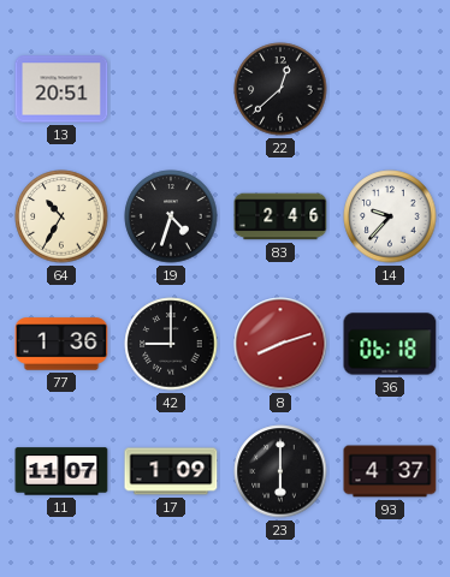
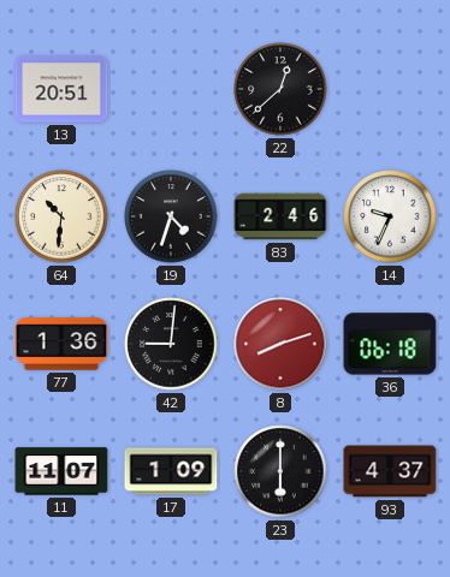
64: 10:35 -> 10:31
14: 9:37 -> 9:34
42: 9:00 -> 9:01
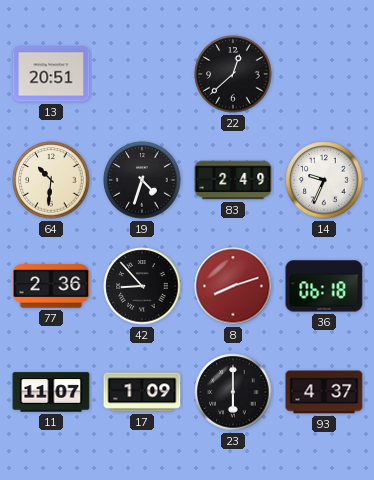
83: 2:46 -> 2:49
77: 1:36 -> 2:36
42: 9:01 -> 8:53
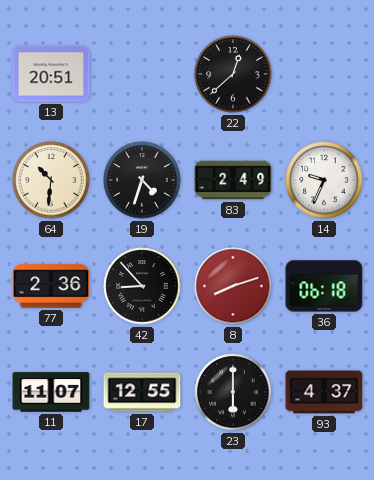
17: 1:09 -> 12:55
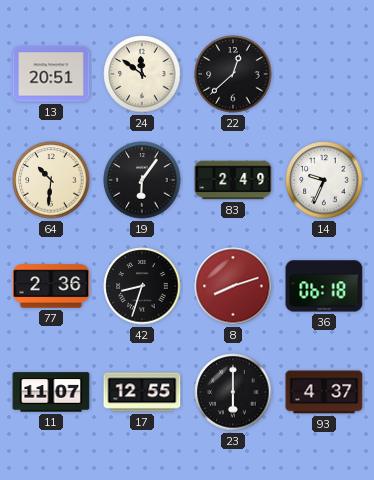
24: none -> 11:51
19: 4:33 -> 6:06
42: 8:53 -> 8:33
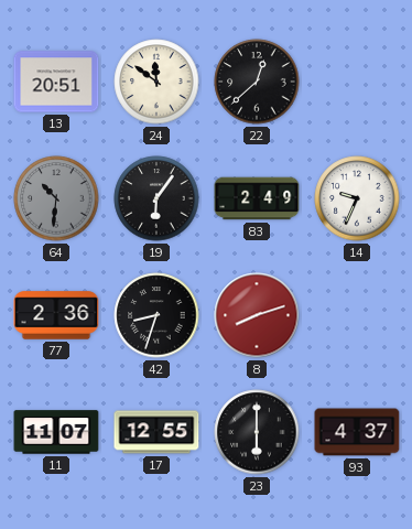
64 dial: cream -> grey
36: 06:18 -> none
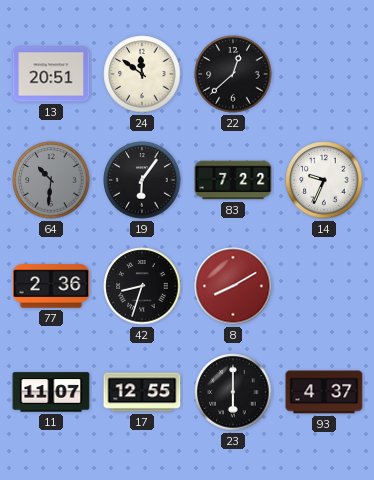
83: 2:49 -> 7:22
8: 8:12 -> 8:10
